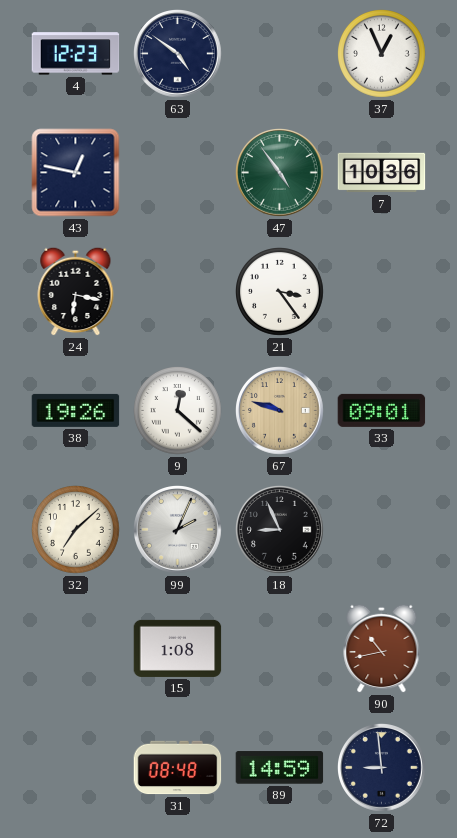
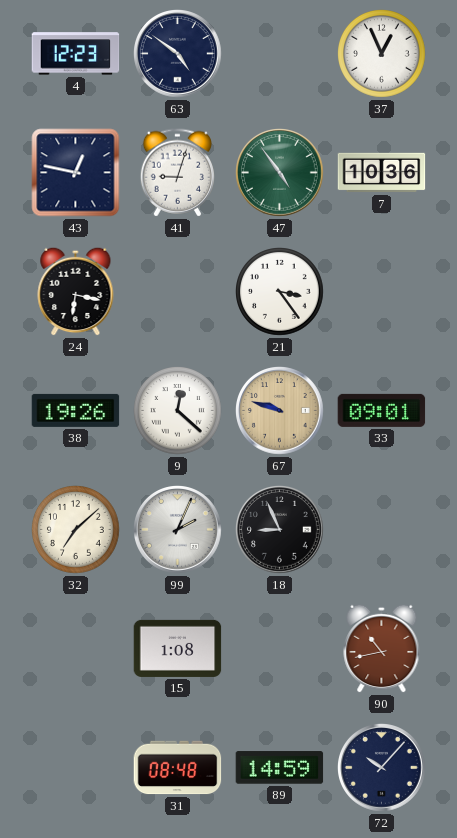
41: none -> 9:03
72: 8:59 -> 10:07
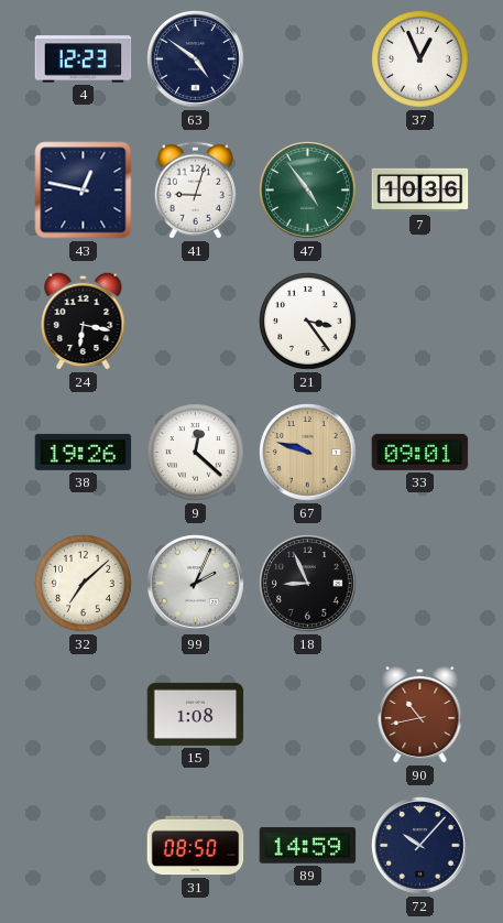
31: 08:48 -> 08:50
